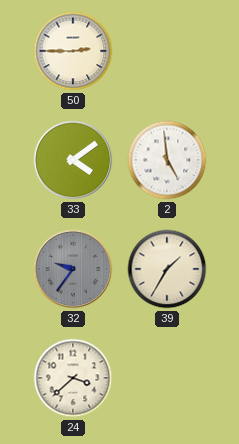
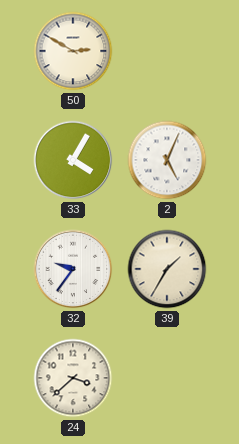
50: 2:45 -> 2:50
33: 4:09 -> 4:05
2: 4:59 -> 5:04
32 dial: grey -> white
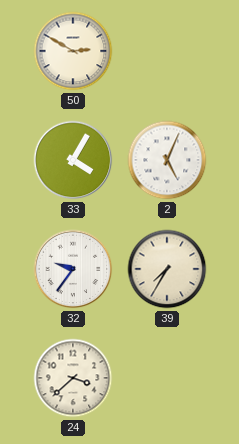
39: 1:35 -> 7:35
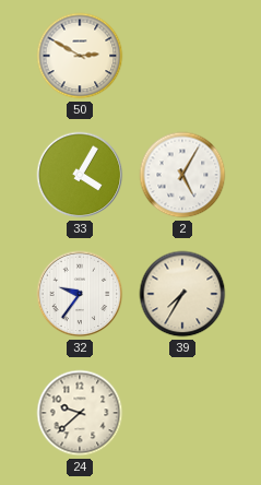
2: 5:04 -> 5:05
24: 3:38 -> 9:38
